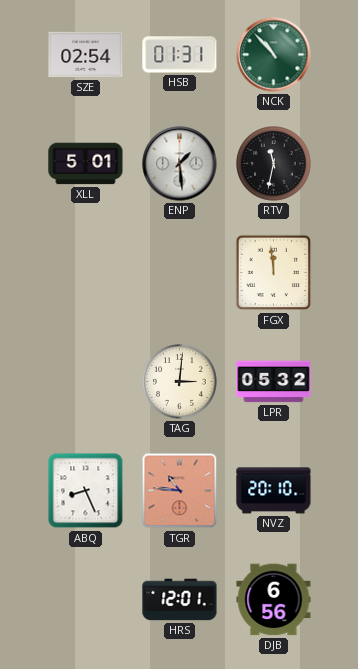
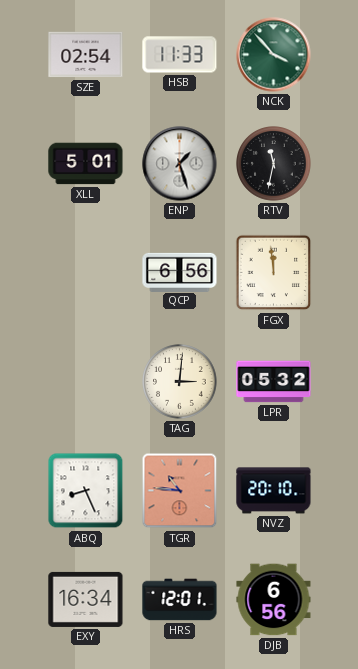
HSB: 01:31 -> 11:33
NCK: 10:53 -> 3:53
ENP: 1:29 -> 1:27
QCP: none -> 6:56
EXY: none -> 16:34
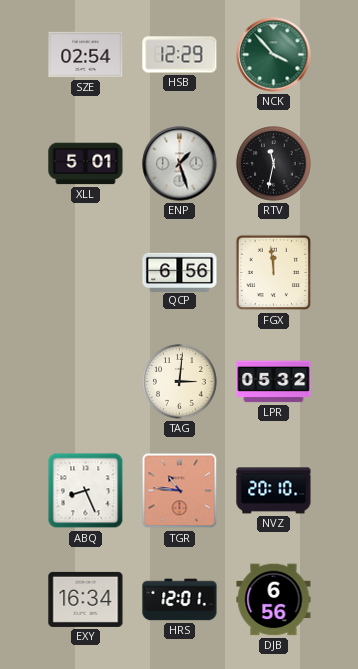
HSB: 11:33 -> 12:29
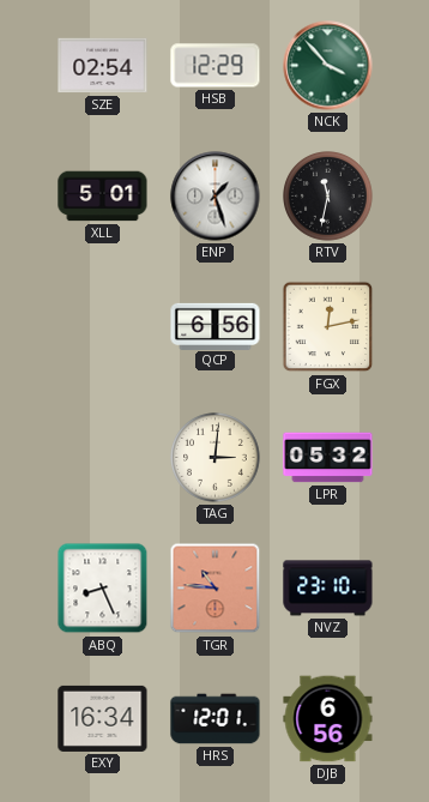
FGX: 11:59 -> 12:13
NVZ: 20:10 -> 23:10
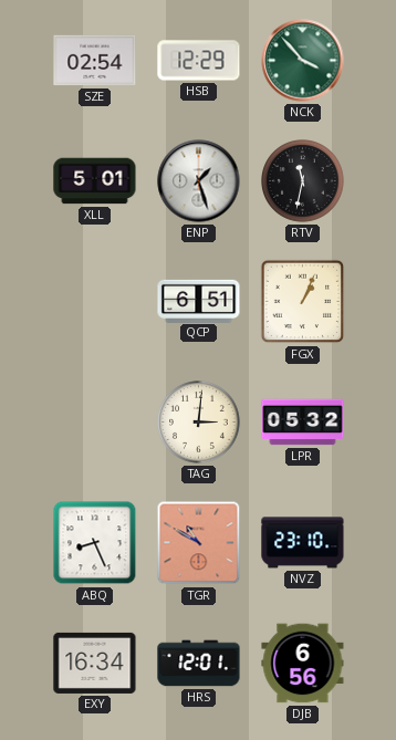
QCP: 6:56 -> 6:51
FGX: 12:13 -> 1:04
TGR: 10:46 -> 10:50
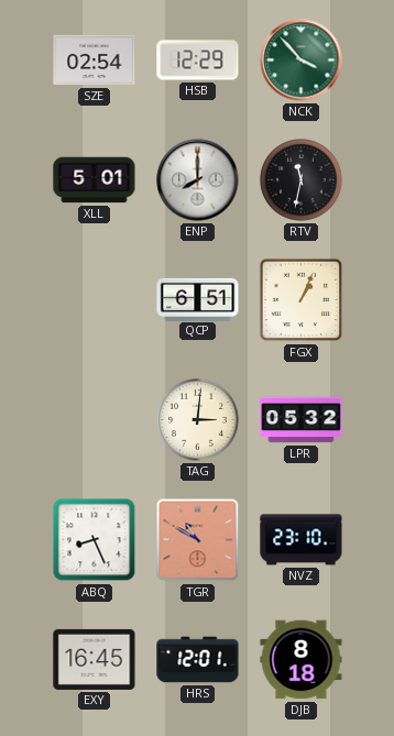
ENP: 1:27 -> 8:00
EXY: 16:34 -> 16:45
DJB: 6:56 -> 8:18
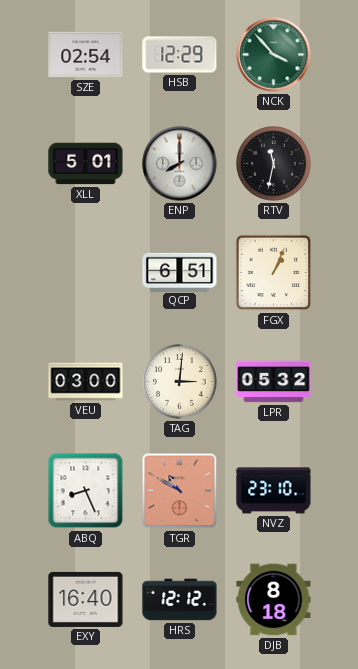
VEU: none -> 03:00
EXY: 16:45 -> 16:40
HRS: 12:01 -> 12:12
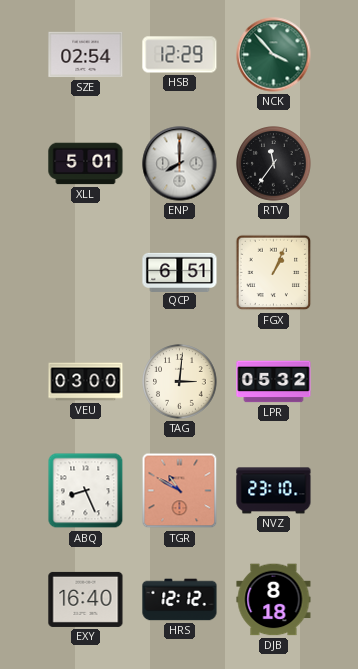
RTV: 11:32 -> 11:36
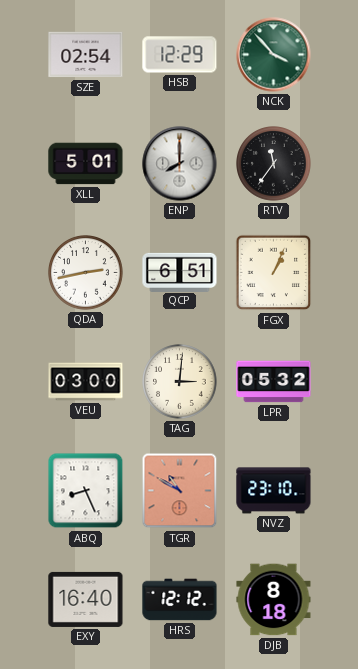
QDA: none -> 2:43
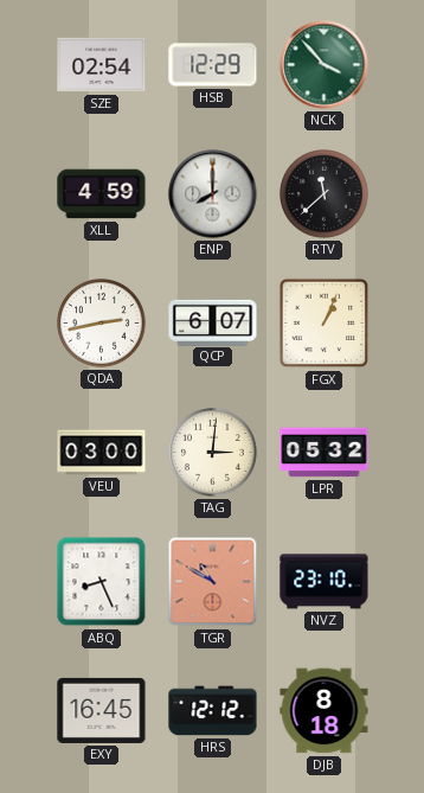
XLL: 5:01 -> 4:59
RTV: 11:36 -> 11:38
QCP: 6:51 -> 6:07
EXY: 16:40 -> 16:45
